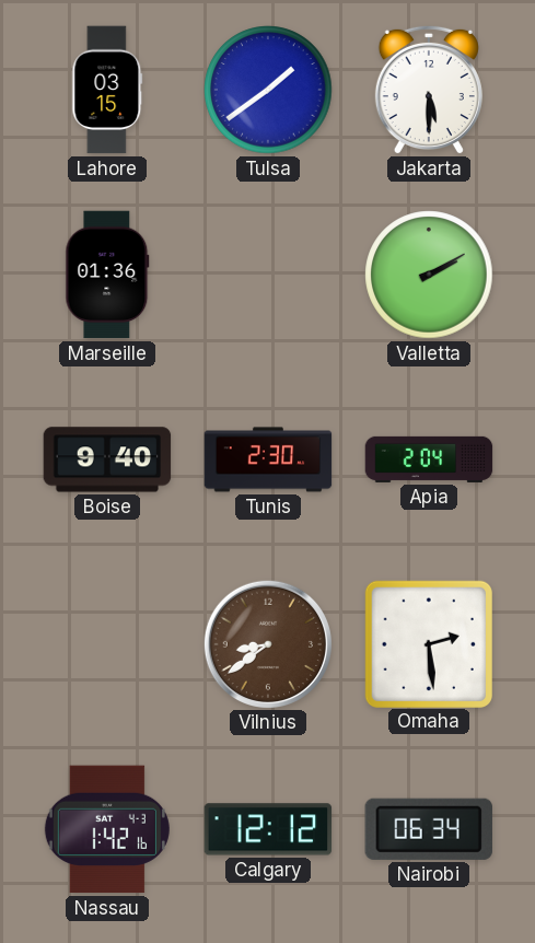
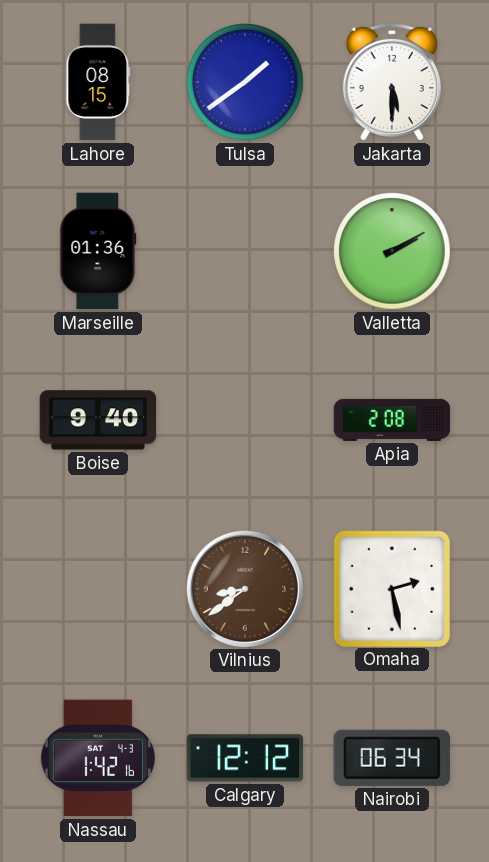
Lahore: 03:15 -> 08:15
Tunis: 2:30 -> none
Apia: 2:04 -> 2:08
Omaha: 2:29 -> 2:28
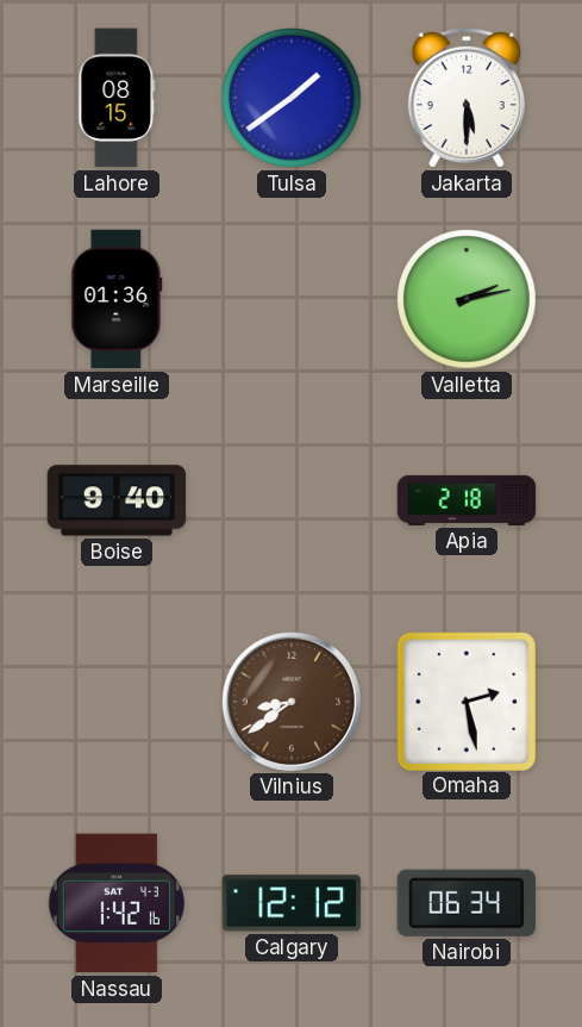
Valletta: 2:10 -> 2:13
Apia: 2:08 -> 2:18
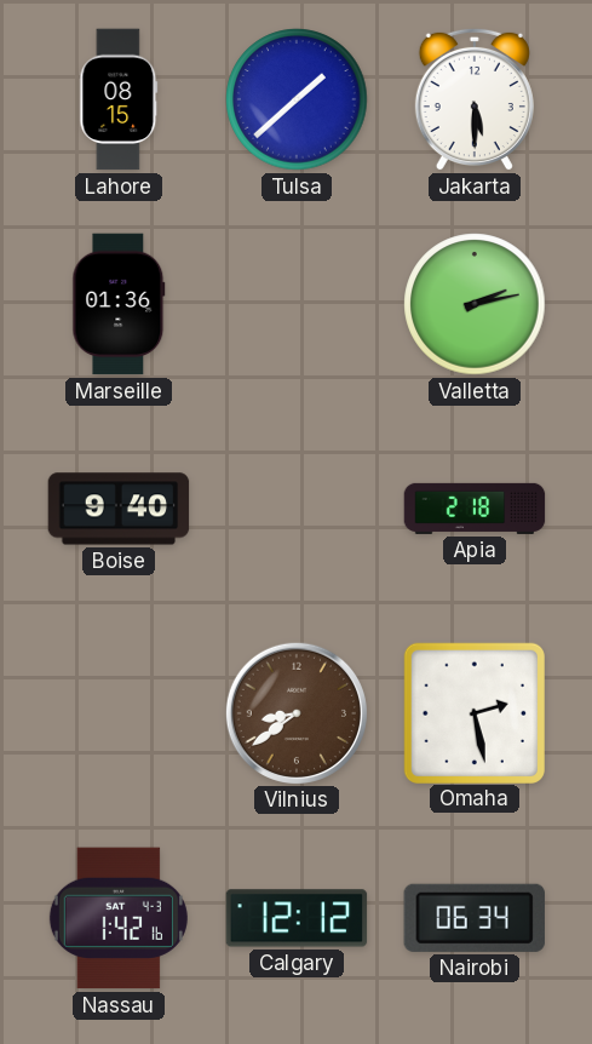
Tulsa: 1:39 -> 1:38
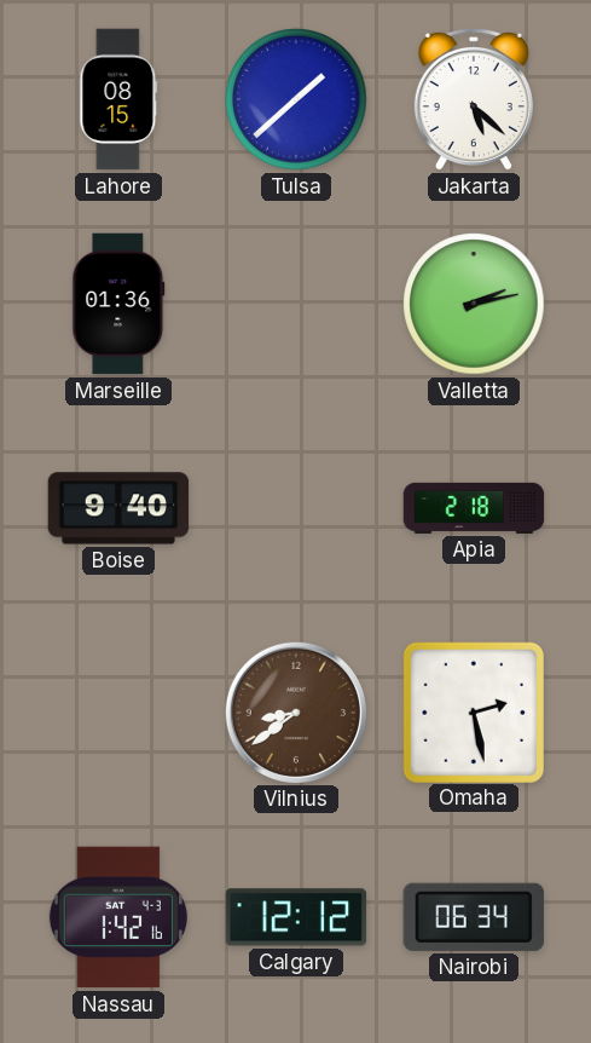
Jakarta: 5:30 -> 5:22
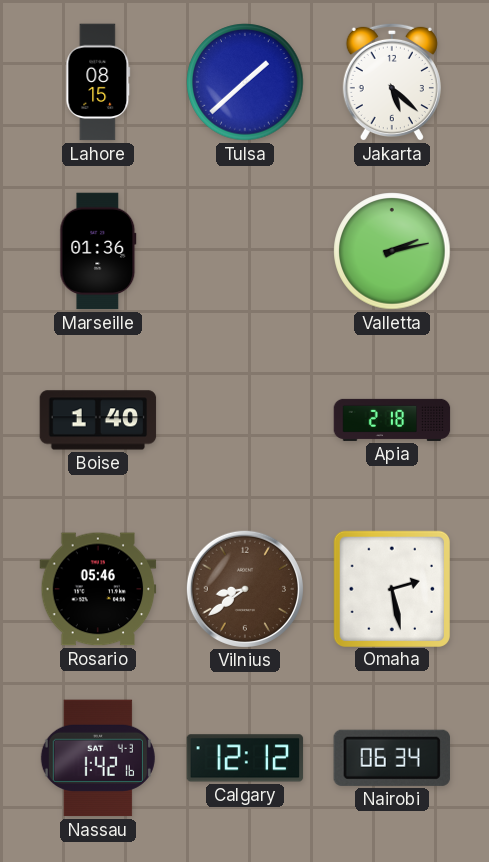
Boise: 9:40 -> 1:40
Rosario: none -> 05:46
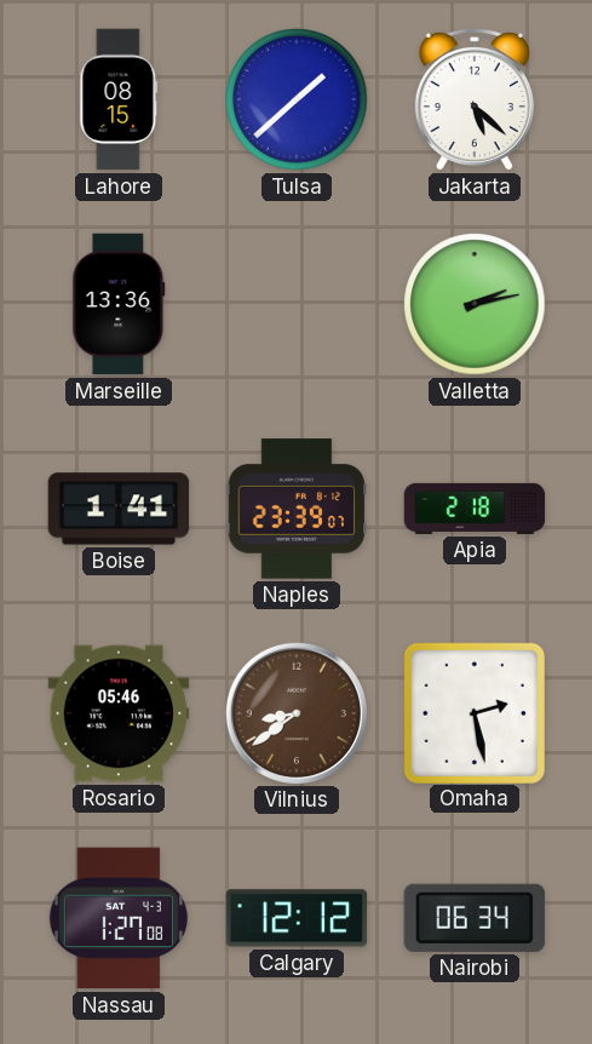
Marseille: 01:36 -> 13:36
Boise: 1:40 -> 1:41
Naples: none -> 23:39
Nassau: 1:42 -> 1:27
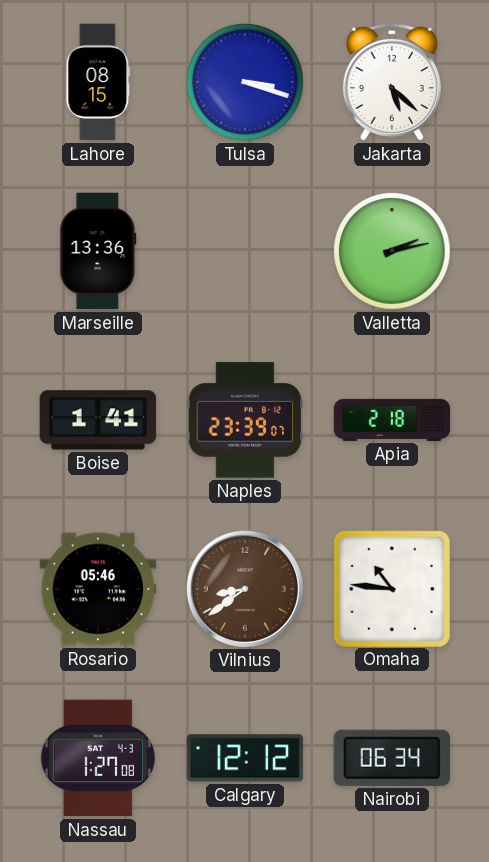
Tulsa: 1:38 -> 3:18
Omaha: 2:28 -> 10:46
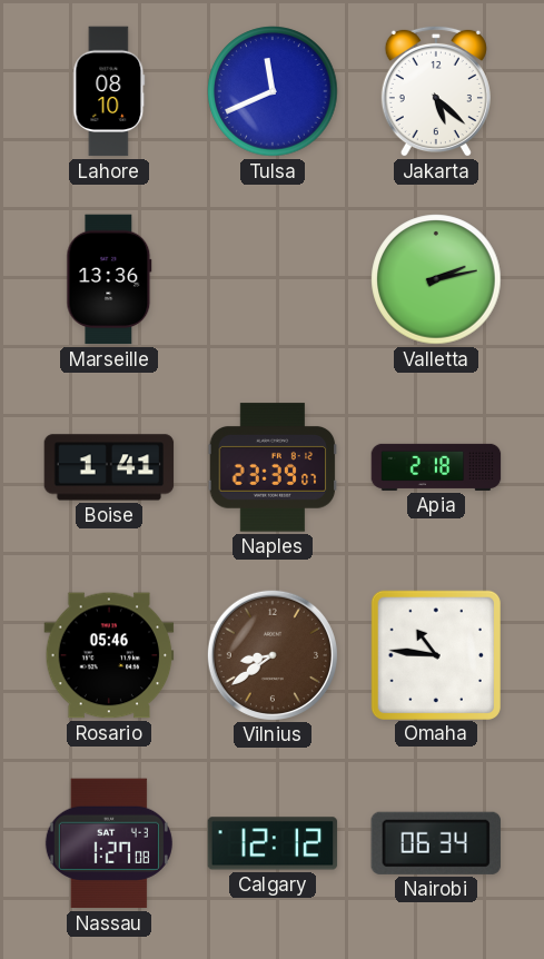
Lahore: 08:15 -> 08:10
Tulsa: 3:18 -> 11:41
